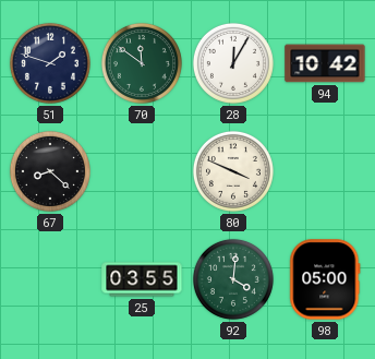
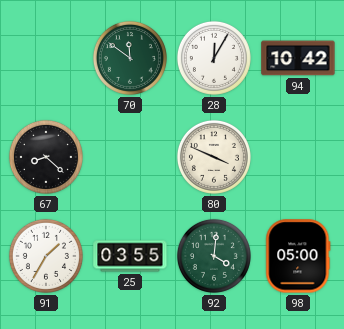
51: 1:48 -> none
91: none -> 1:35
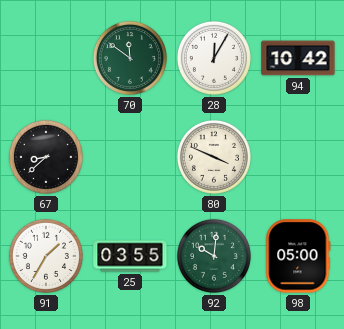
67: 8:22 -> 8:38
92: 4:01 -> 10:01
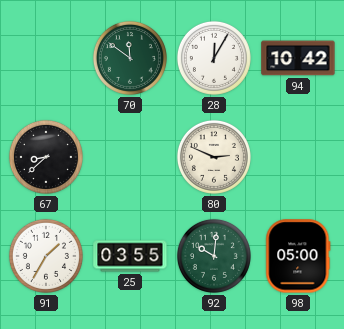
80: 3:49 -> 2:49
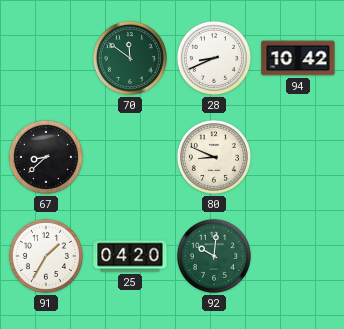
28: 12:05 -> 8:41
80: 2:49 -> 8:49
25: 03:55 -> 04:20
98: 05:00 -> none
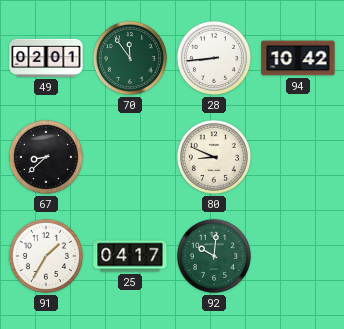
49: none -> 02:01
70: 11:51 -> 11:54
28: 8:41 -> 8:44
25: 04:20 -> 04:17
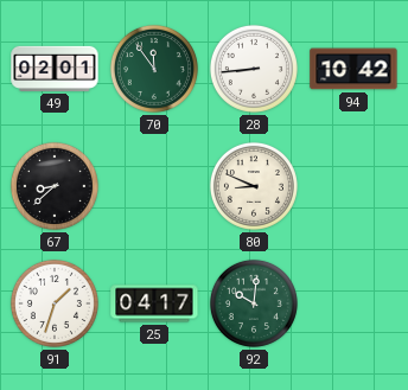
91: 1:35 -> 1:33
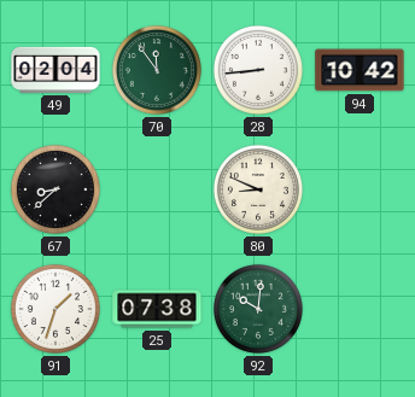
49: 02:01 -> 02:04
25: 04:17 -> 07:38
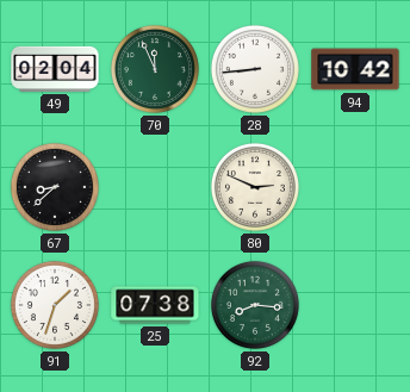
70: 11:54 -> 11:56
80: 8:49 -> 2:49
92: 10:01 -> 8:16
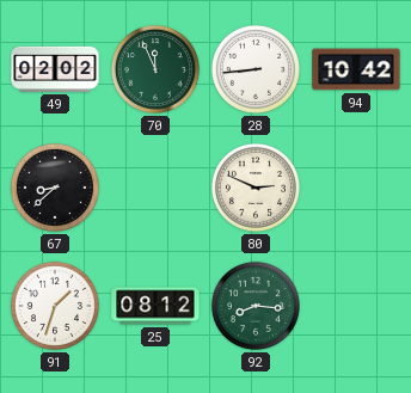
49: 02:04 -> 02:02
25: 07:38 -> 08:12
